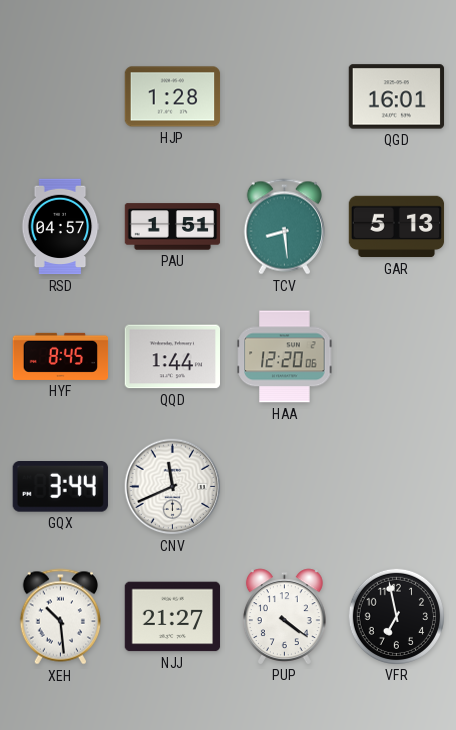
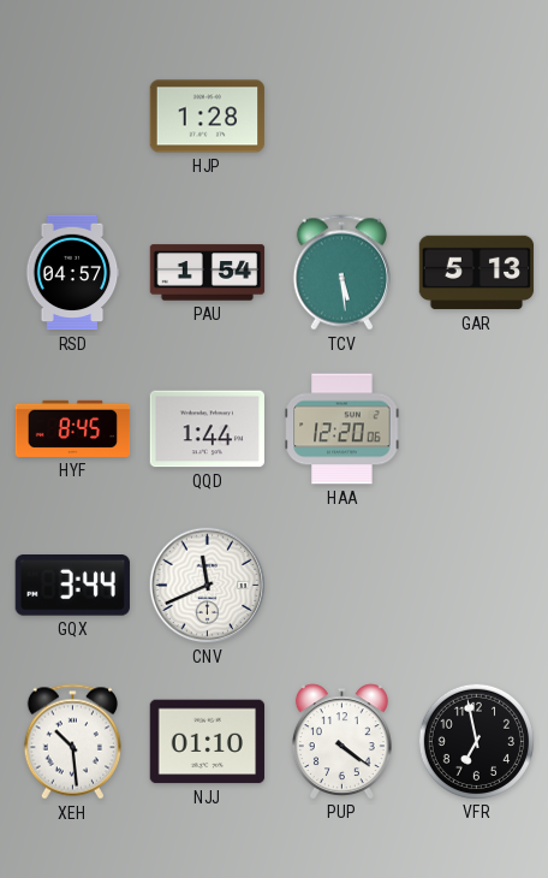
QGD: 16:01 -> none
PAU: 1:51 -> 1:54
TCV: 8:29 -> 5:29
NJJ: 21:27 -> 01:10
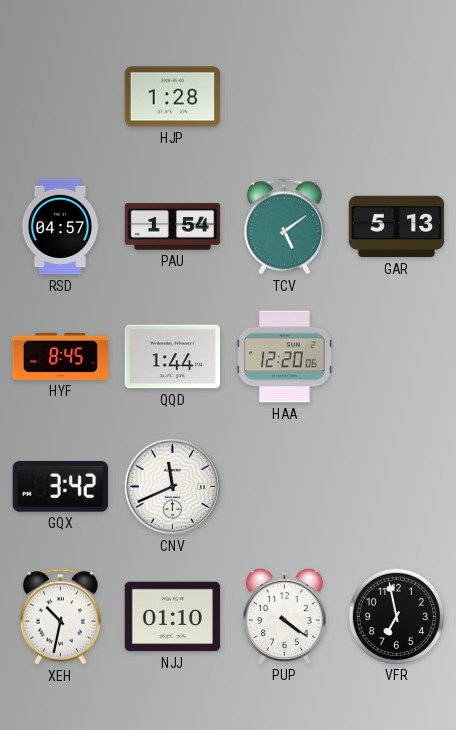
TCV: 5:29 -> 5:09
GQX: 3:44 -> 3:42
XEH: 10:29 -> 10:32
